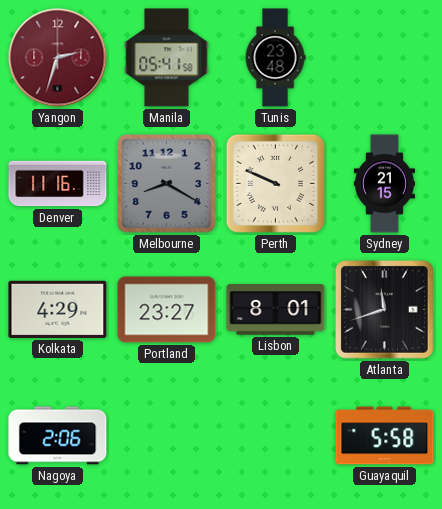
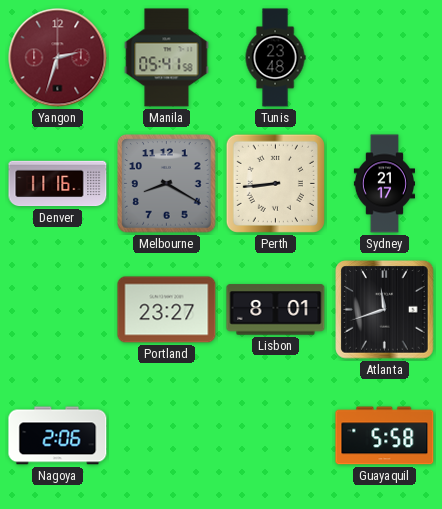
Perth: 9:49 -> 8:44
Sydney: 21:15 -> 21:17
Kolkata: 4:29 -> none
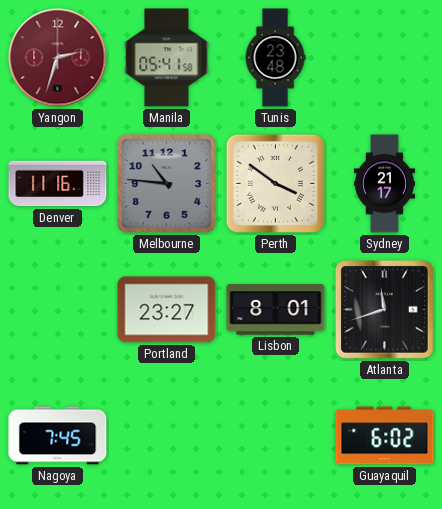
Melbourne: 8:20 -> 10:46
Perth: 8:44 -> 3:51
Nagoya: 2:06 -> 7:45
Guayaquil: 5:58 -> 6:02
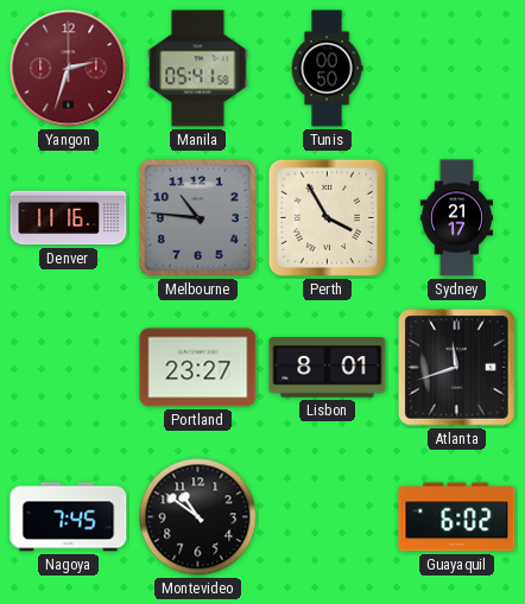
Tunis: 23:48 -> 00:50
Perth: 3:51 -> 3:55
Montevideo: none -> 10:51
